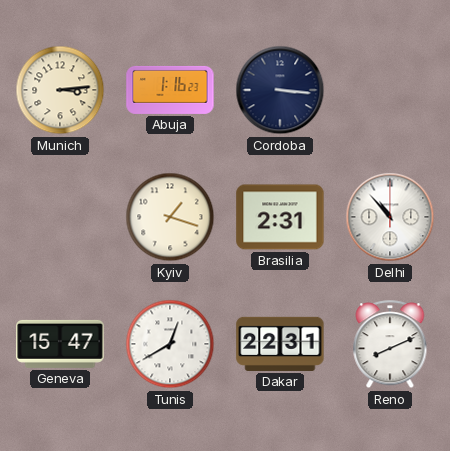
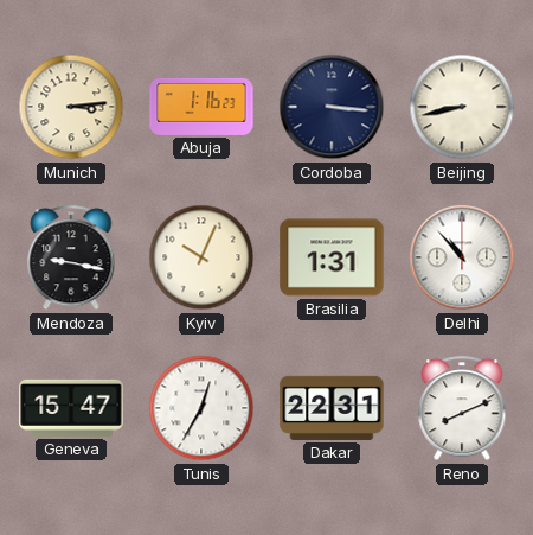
Beijing: none -> 8:43
Mendoza: none -> 9:17
Kyiv: 1:18 -> 10:04
Brasilia: 2:31 -> 1:31
Tunis: 12:40 -> 12:35
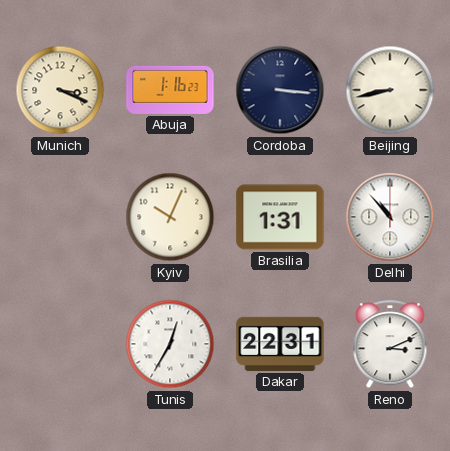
Munich: 3:14 -> 3:19
Mendoza: 9:17 -> none
Geneva: 15:47 -> none
Reno: 8:11 -> 3:11
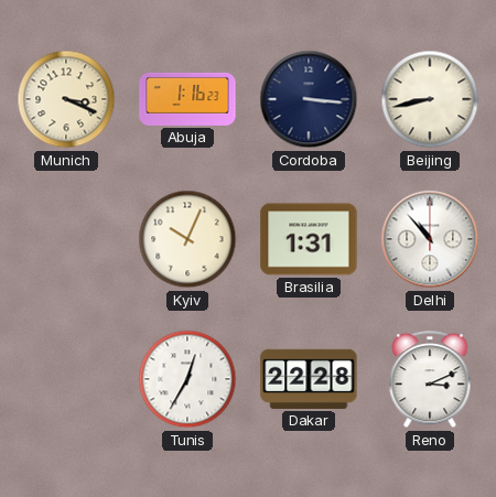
Dakar: 22:31 -> 22:28
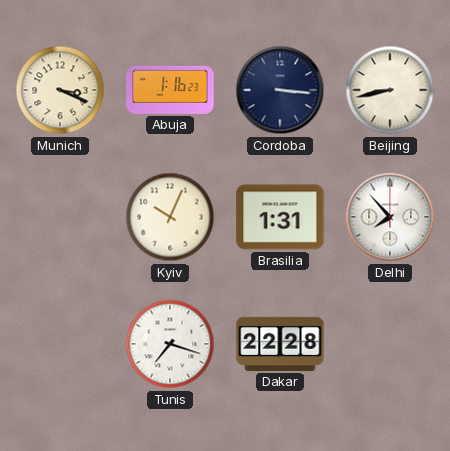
Delhi: 10:53 -> 7:53
Tunis: 12:35 -> 7:18
Reno: 3:11 -> none
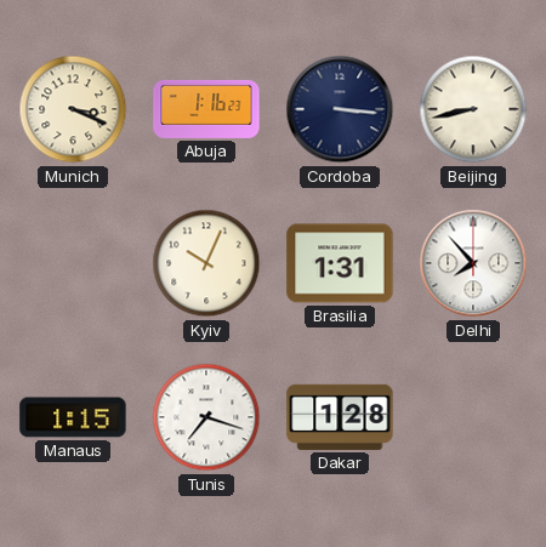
Manaus: none -> 1:15
Dakar: 22:28 -> 1:28
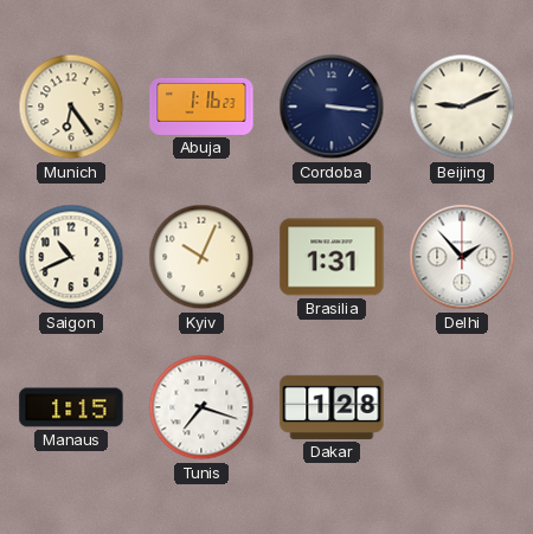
Munich: 3:19 -> 6:24
Beijing: 8:43 -> 9:11
Saigon: none -> 10:41
Delhi: 7:53 -> 1:53
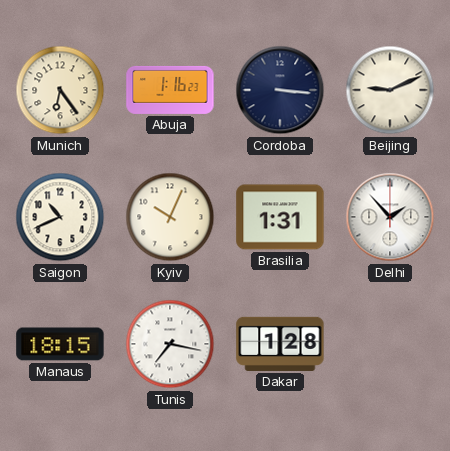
Manaus: 1:15 -> 18:15
Tunis: 7:18 -> 7:17
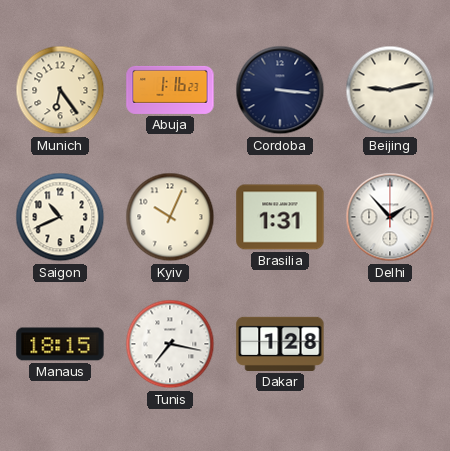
Beijing: 9:11 -> 9:13
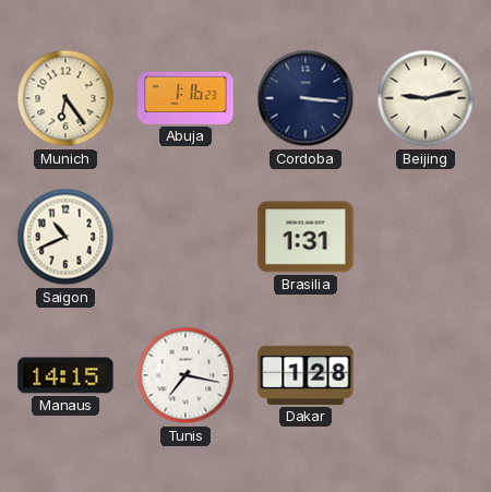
Kyiv: 10:04 -> none
Delhi: 1:53 -> none
Manaus: 18:15 -> 14:15
